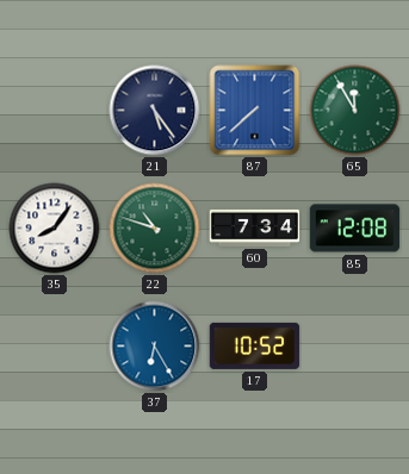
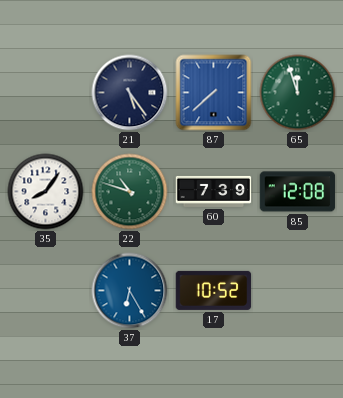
65: 11:55 -> 11:57
60: 7:34 -> 7:39
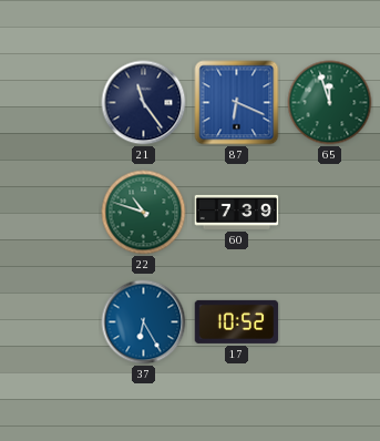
21: 5:24 -> 11:24
87: 7:38 -> 6:19
35: 8:06 -> none
85: 12:08 -> none
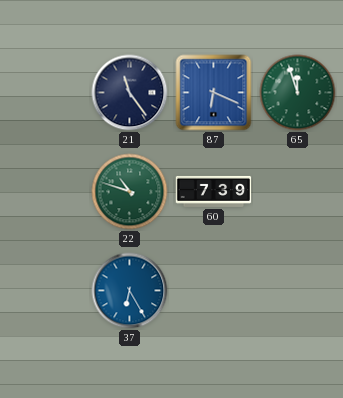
17: 10:52 -> none
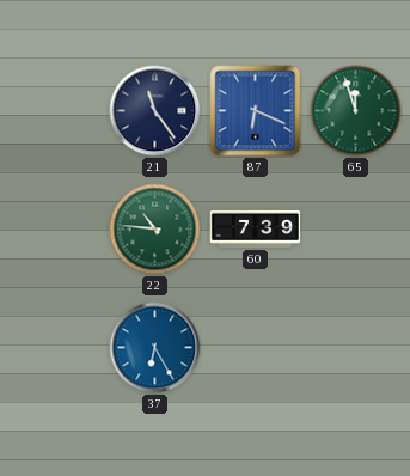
22: 10:48 -> 10:46
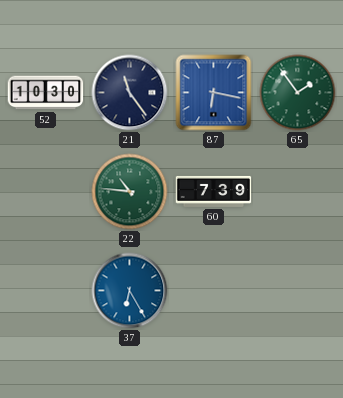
52: none -> 10:30
87: 6:19 -> 6:17
65: 11:57 -> 1:54
